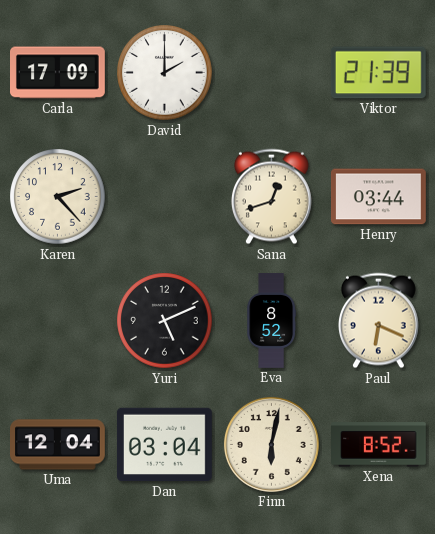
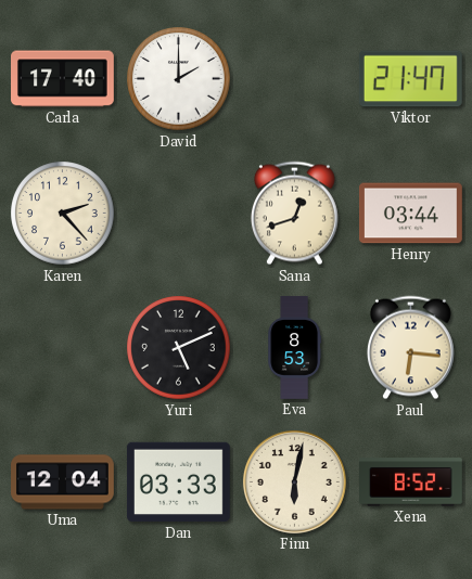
Carla: 17:09 -> 17:40
Viktor: 21:39 -> 21:47
Eva: 8:52 -> 8:53
Paul: 6:19 -> 6:16
Dan: 03:04 -> 03:33
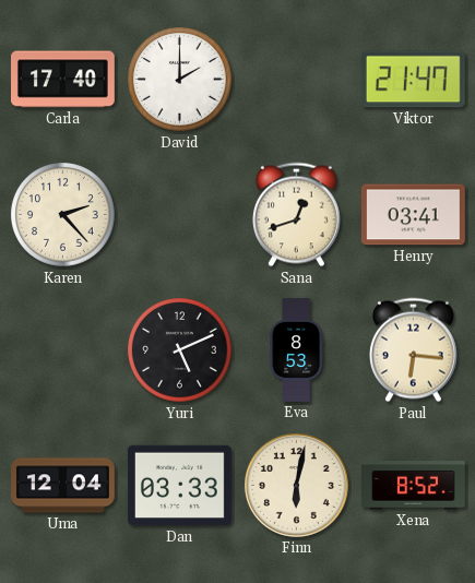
Henry: 03:44 -> 03:41
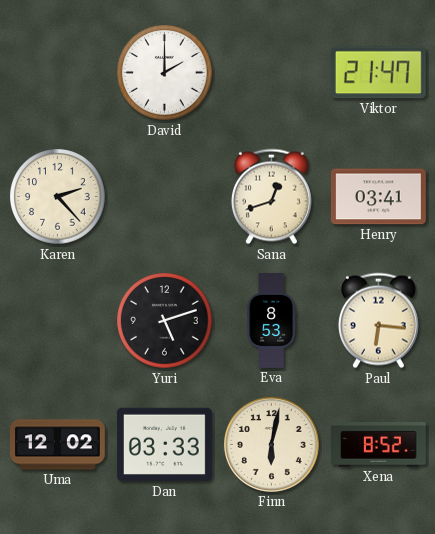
Carla: 17:40 -> none
Yuri: 5:11 -> 5:12
Uma: 12:04 -> 12:02
